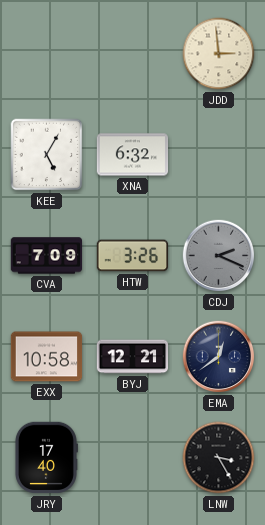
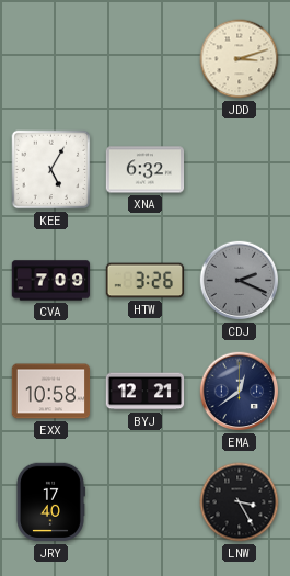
JDD: 2:59 -> 3:12
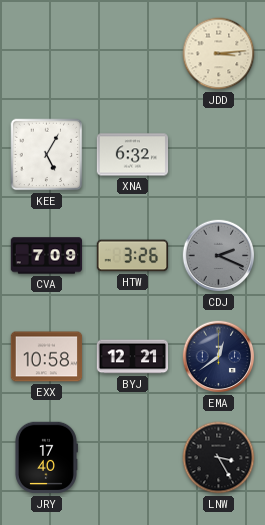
JDD: 3:12 -> 3:14
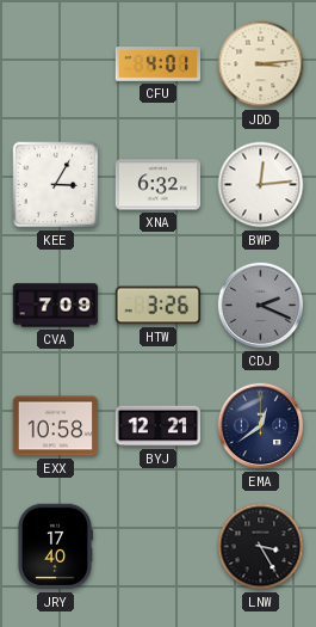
CFU: none -> 4:01
KEE: 5:05 -> 3:05
BWP: none -> 12:14
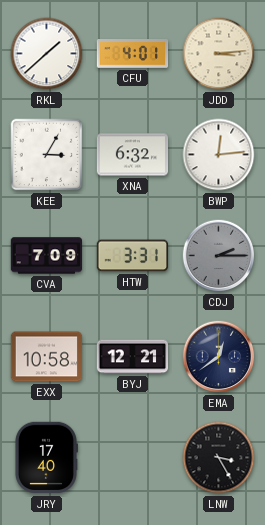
RKL: none -> 1:38
HTW: 3:26 -> 3:31
CDJ: 2:19 -> 2:15
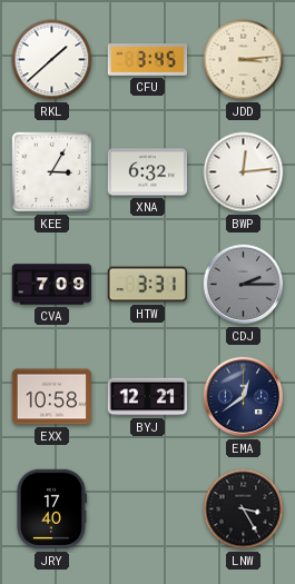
CFU: 4:01 -> 3:45
